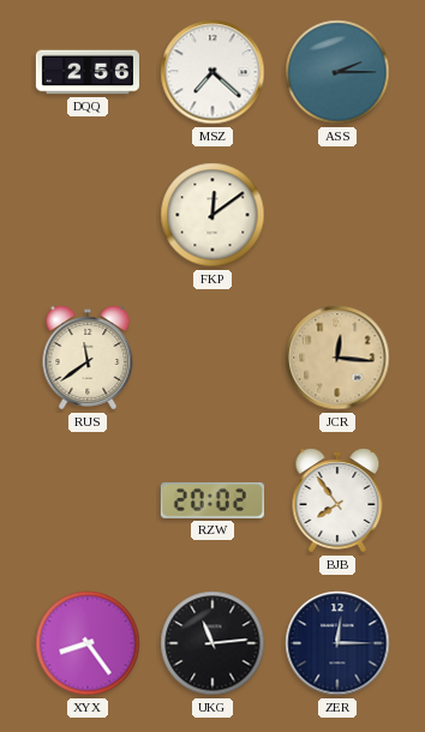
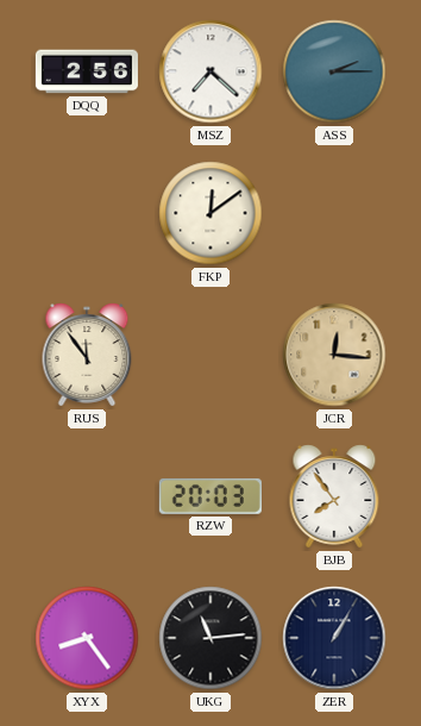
RUS: 11:39 -> 11:54
RZW: 20:02 -> 20:03
ZER: 12:15 -> 1:05
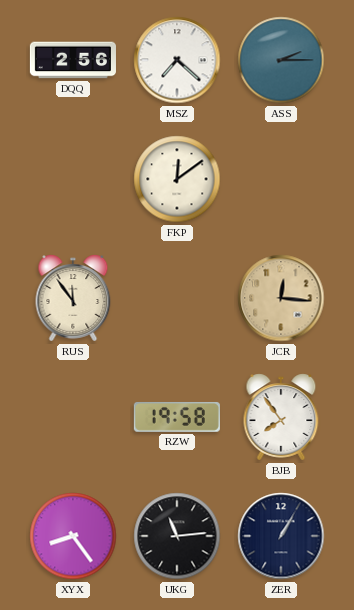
RZW: 20:03 -> 19:58
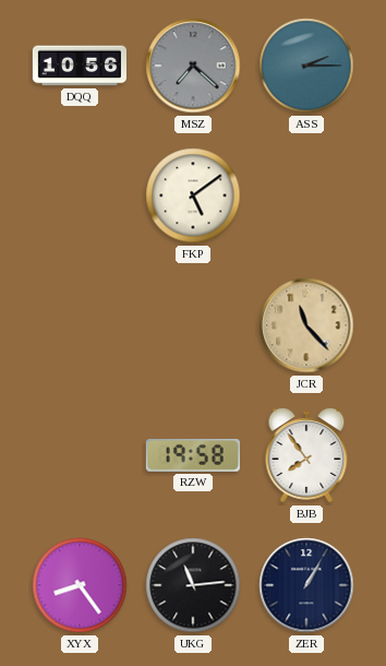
DQQ: 2:56 -> 10:56
MSZ dial: white -> grey
FKP: 12:09 -> 5:09
RUS: 11:54 -> none
JCR: 12:16 -> 11:23
